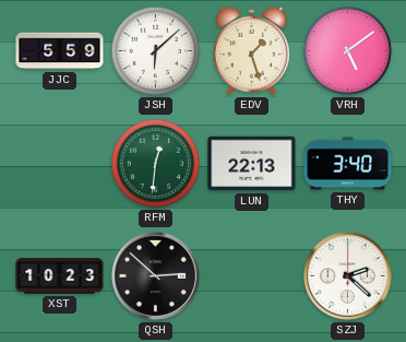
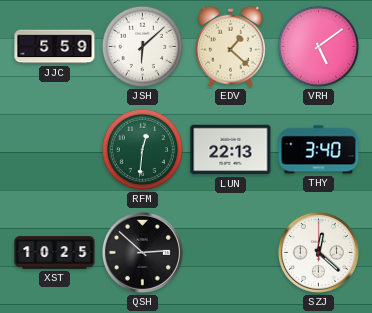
EDV: 1:27 -> 1:22
XST: 10:23 -> 10:25
SZJ: 2:22 -> 12:22
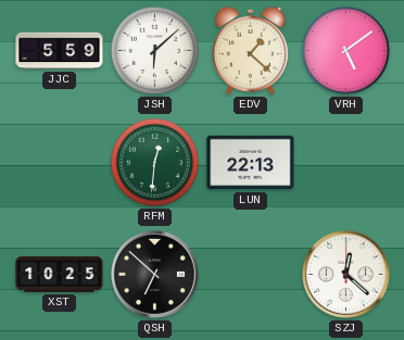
THY: 3:40 -> none
QSH: 2:52 -> 6:52
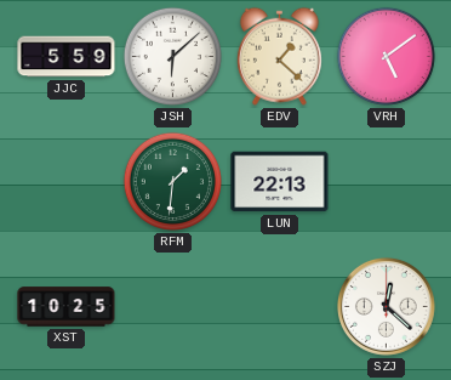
RFM: 12:31 -> 1:31
QSH: 6:52 -> none
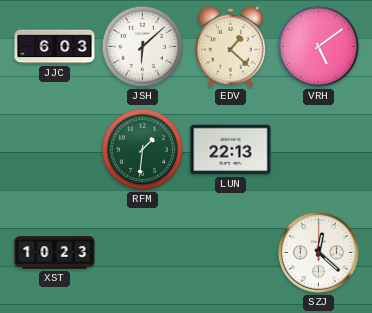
JJC: 5:59 -> 6:03
XST: 10:25 -> 10:23
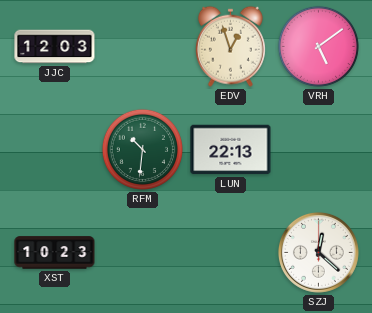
JJC: 6:03 -> 12:03
JSH: 6:08 -> none
EDV: 1:22 -> 12:57
RFM: 1:31 -> 10:31
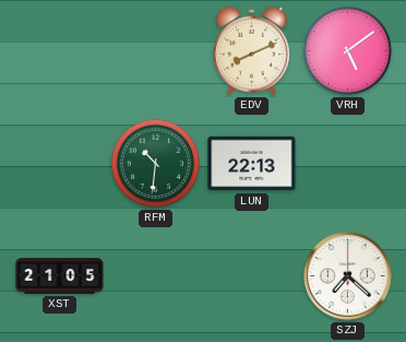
JJC: 12:03 -> none
EDV: 12:57 -> 8:11
XST: 10:23 -> 21:05
SZJ: 12:22 -> 7:22
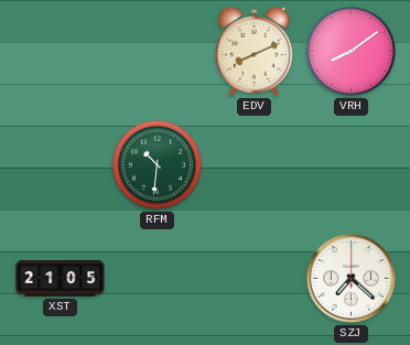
VRH: 5:09 -> 8:09
LUN: 22:13 -> none
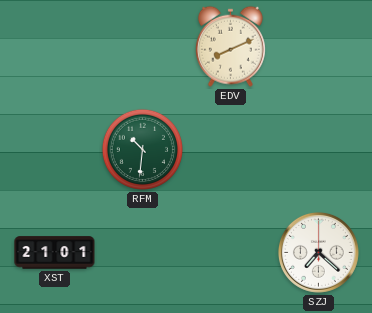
VRH: 8:09 -> none
XST: 21:05 -> 21:01
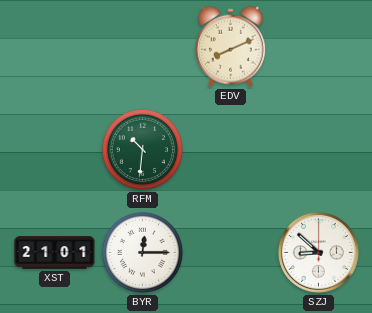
BYR: none -> 12:15
SZJ: 7:22 -> 8:52
